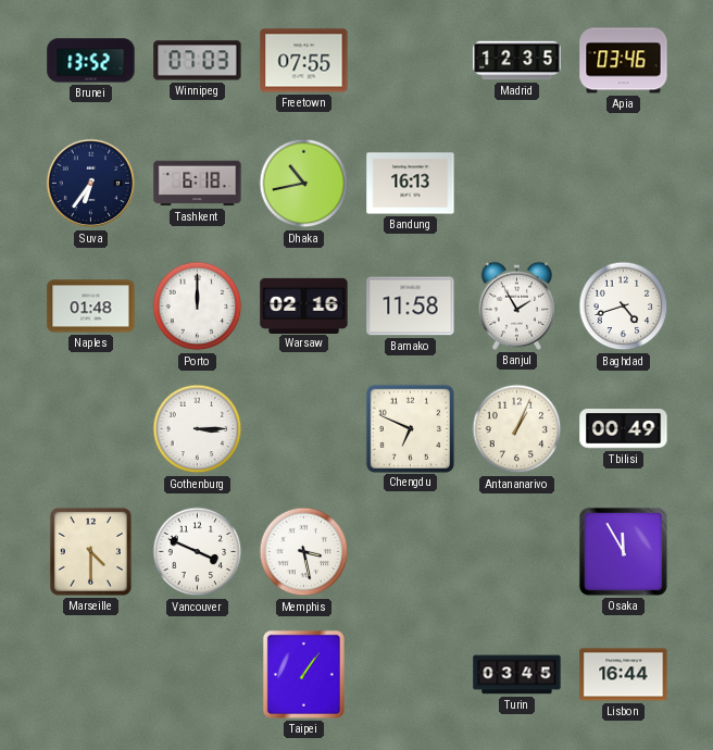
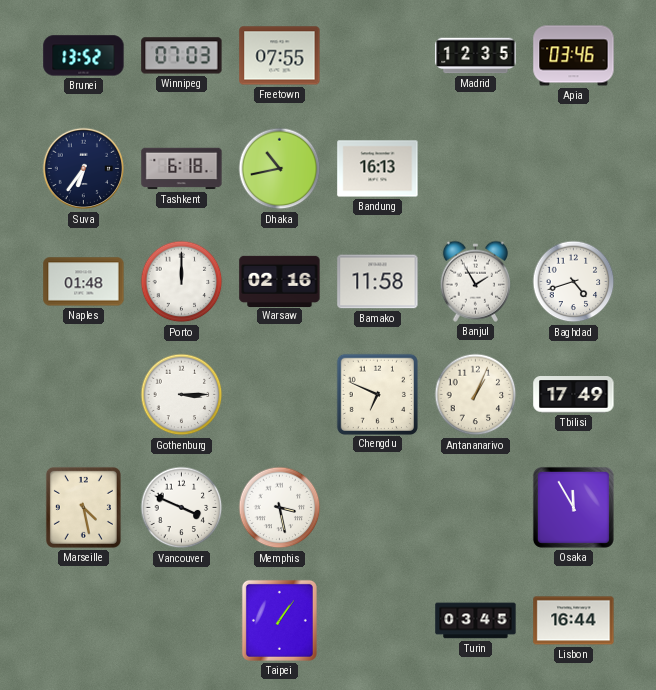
Tbilisi: 00:49 -> 17:49
Marseille: 4:30 -> 4:28
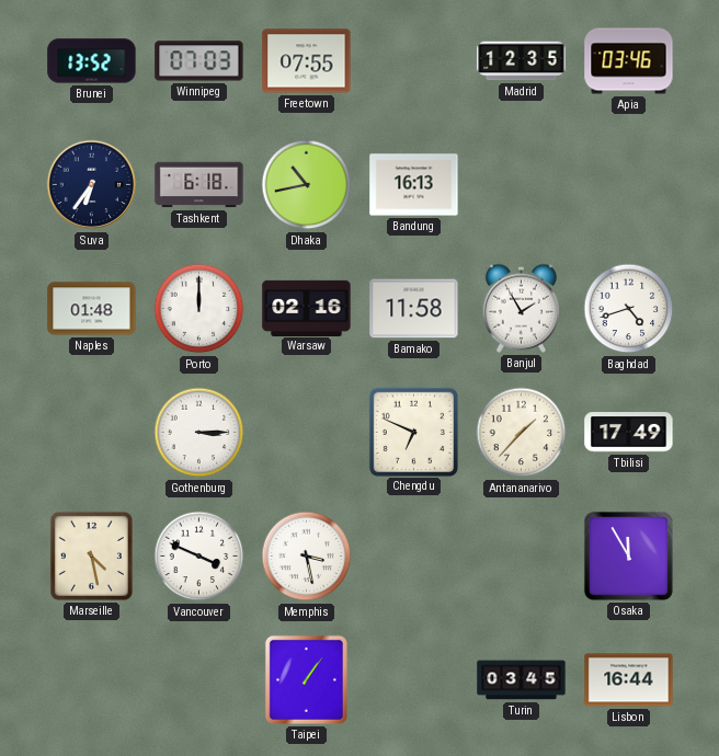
Antananarivo: 1:04 -> 1:37
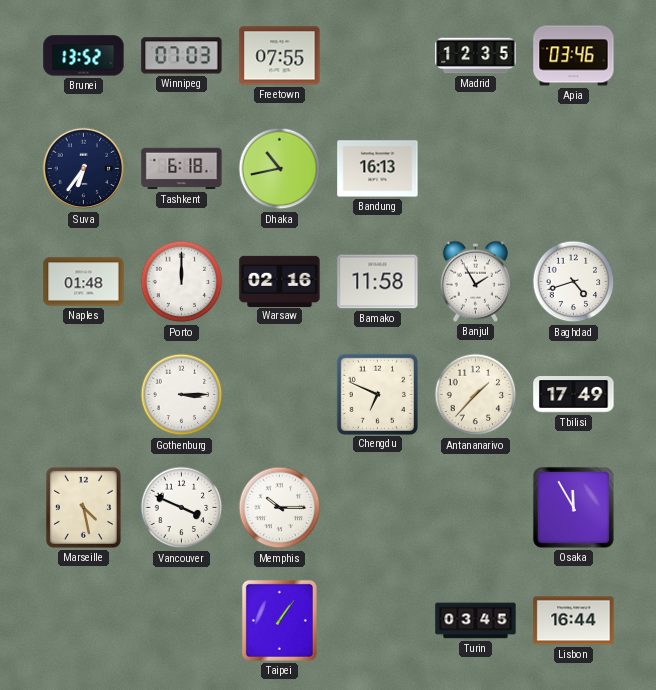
Memphis: 3:28 -> 10:15
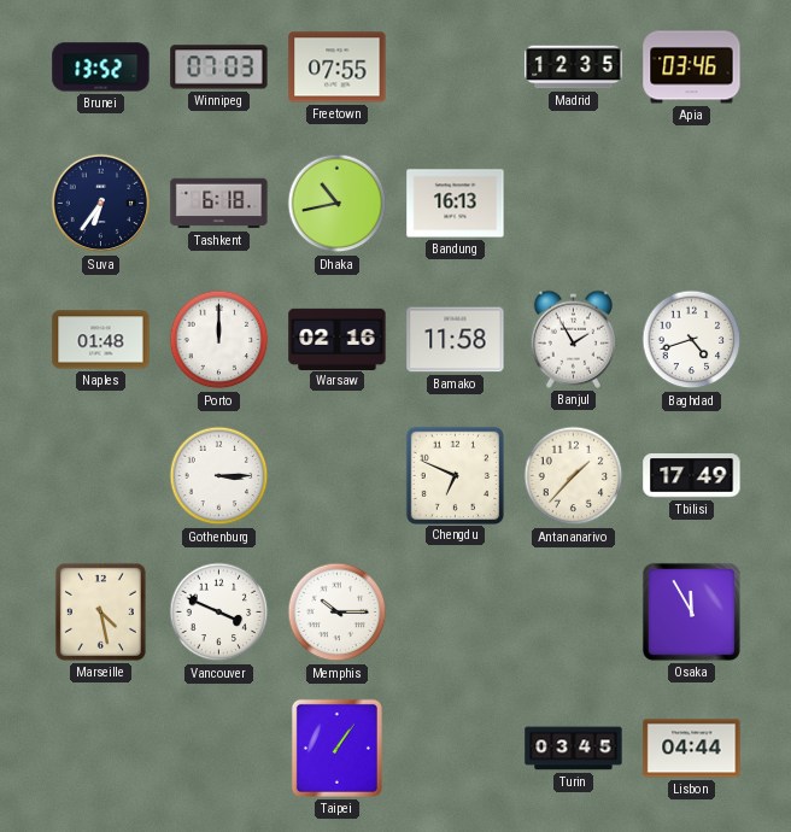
Lisbon: 16:44 -> 04:44
